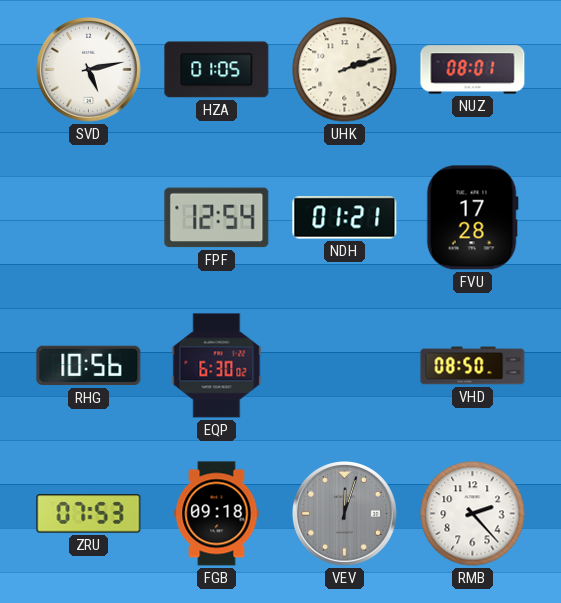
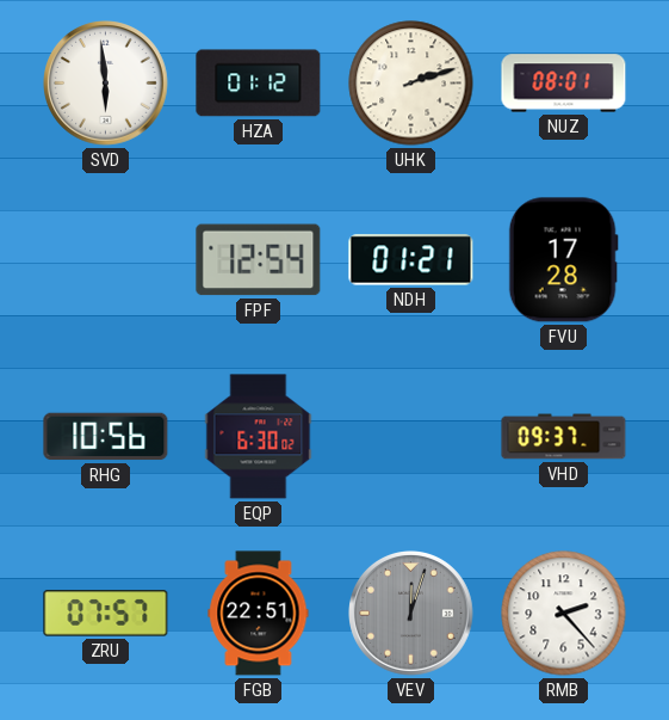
SVD: 5:13 -> 5:59
HZA: 01:05 -> 01:12
VHD: 08:50 -> 09:37
ZRU: 07:53 -> 07:57
FGB: 09:18 -> 22:51
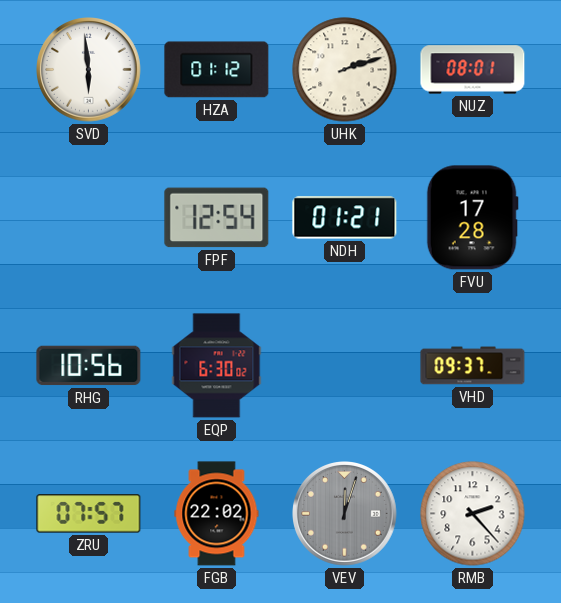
FGB: 22:51 -> 22:02
